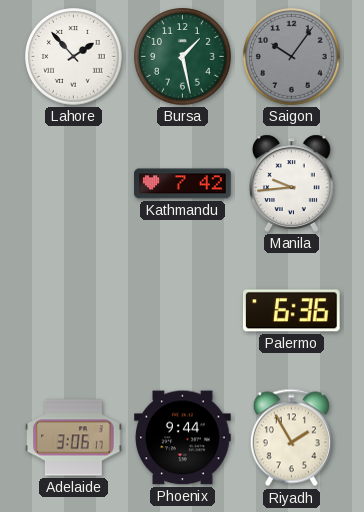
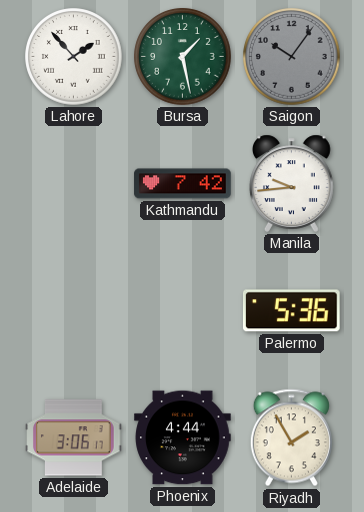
Palermo: 6:36 -> 5:36
Phoenix: 9:44 -> 4:44
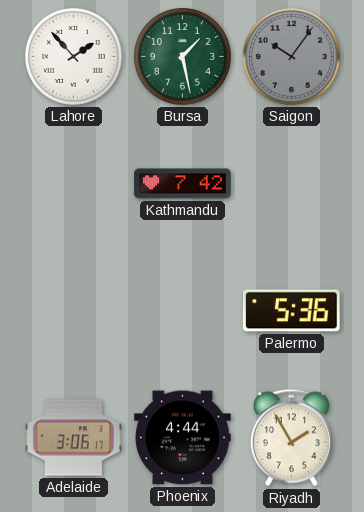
Manila: 9:44 -> none
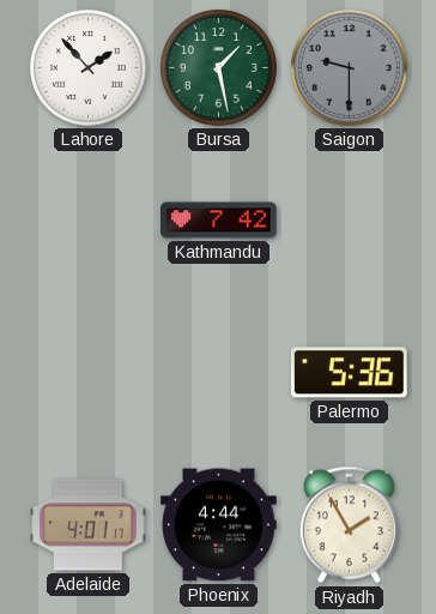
Saigon: 10:06 -> 9:30
Adelaide: 3:06 -> 4:01
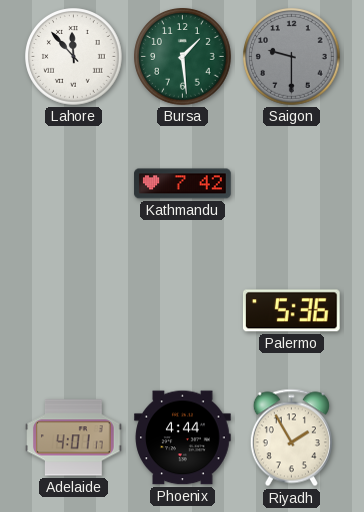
Lahore: 1:53 -> 11:53
Bursa: 1:28 -> 1:29
